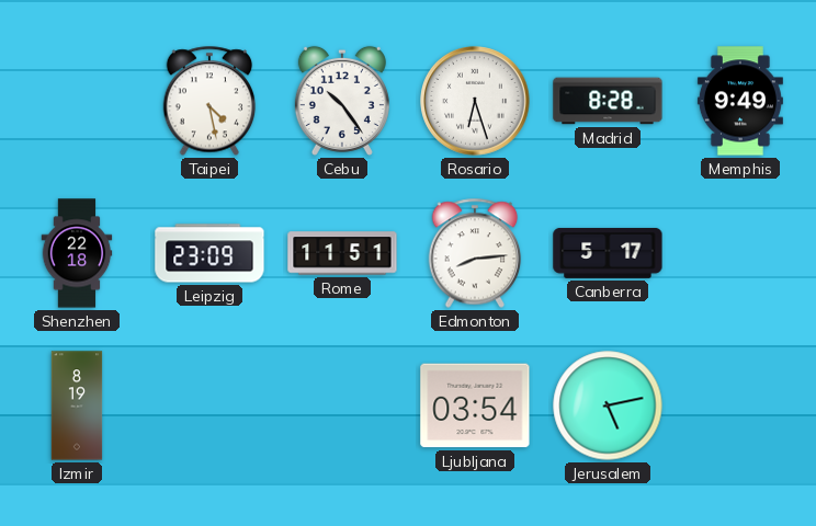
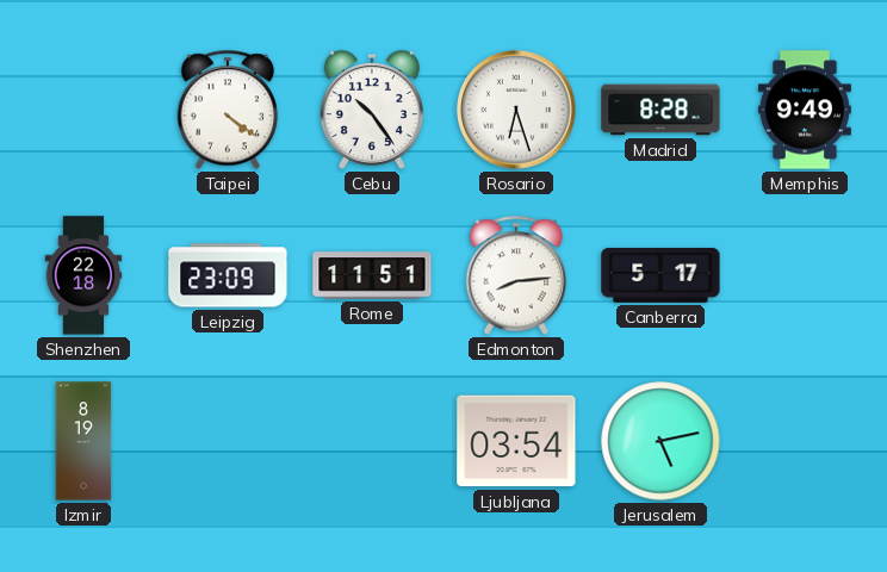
Taipei: 4:28 -> 4:21
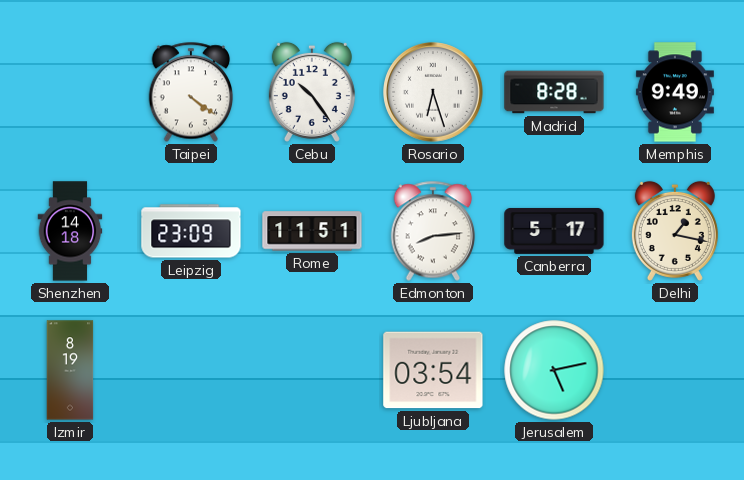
Shenzhen: 22:18 -> 14:18
Delhi: none -> 1:17
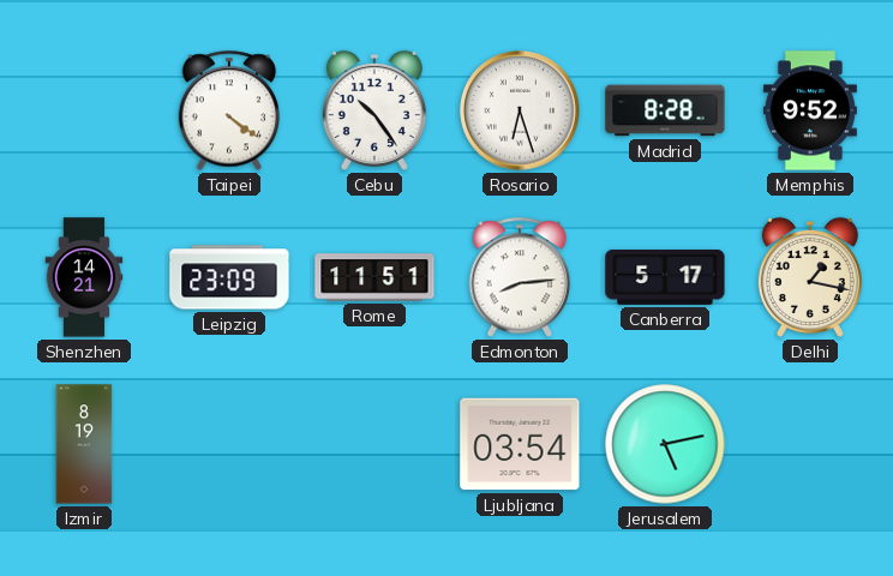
Memphis: 9:49 -> 9:52
Shenzhen: 14:18 -> 14:21
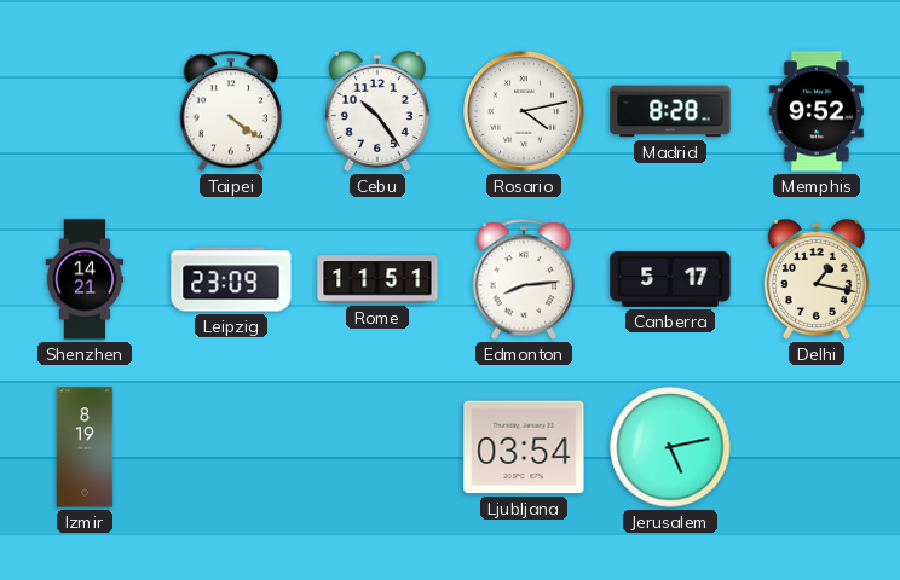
Rosario: 6:27 -> 4:13
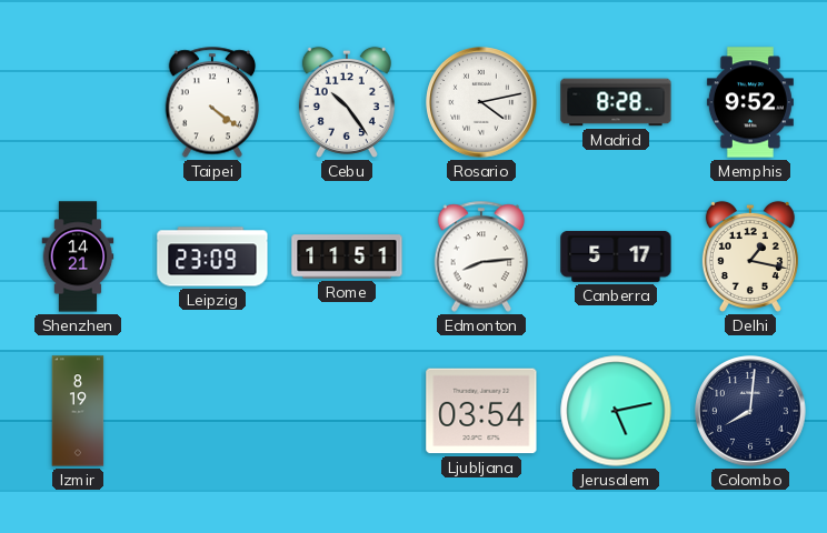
Colombo: none -> 8:01
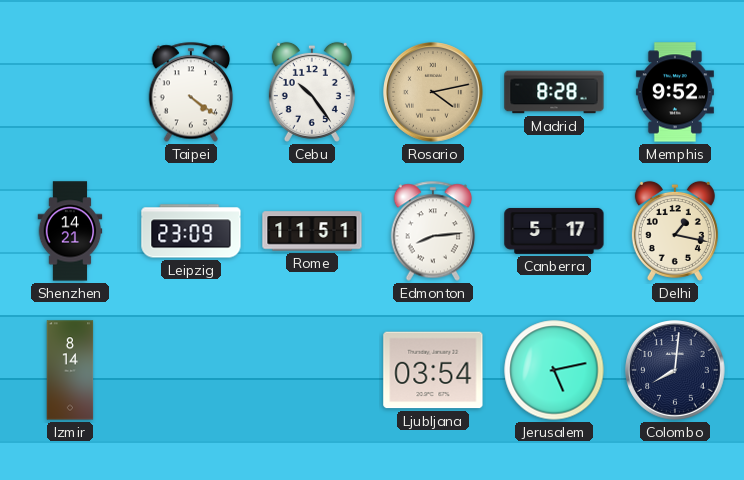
Rosario dial: white -> champagne
Izmir: 8:19 -> 8:14
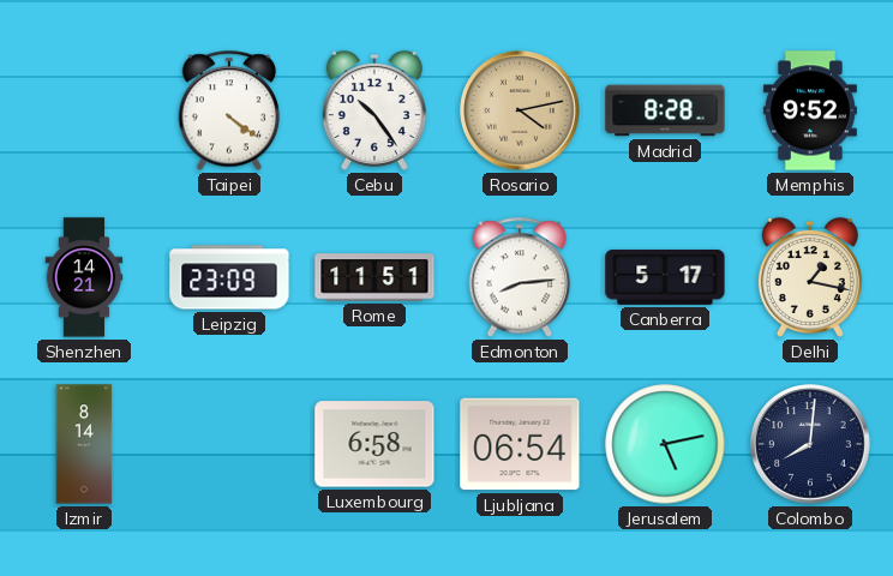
Luxembourg: none -> 6:58
Ljubljana: 03:54 -> 06:54
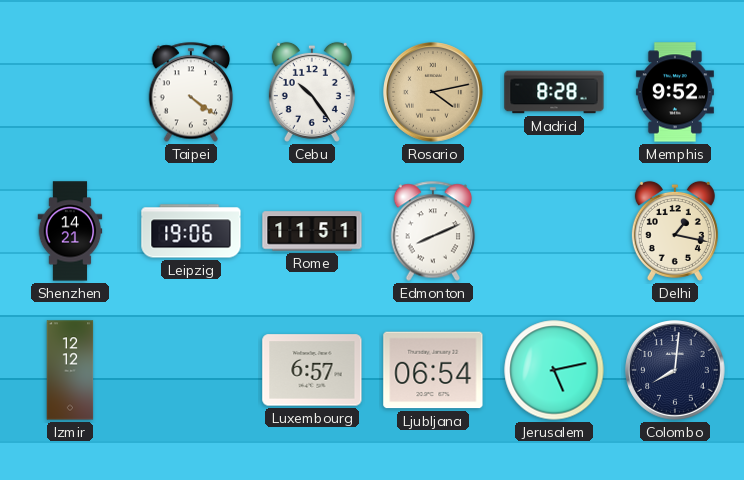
Leipzig: 23:09 -> 19:06
Edmonton: 8:14 -> 8:11
Canberra: 5:17 -> none
Izmir: 8:14 -> 12:12
Luxembourg: 6:58 -> 6:57
